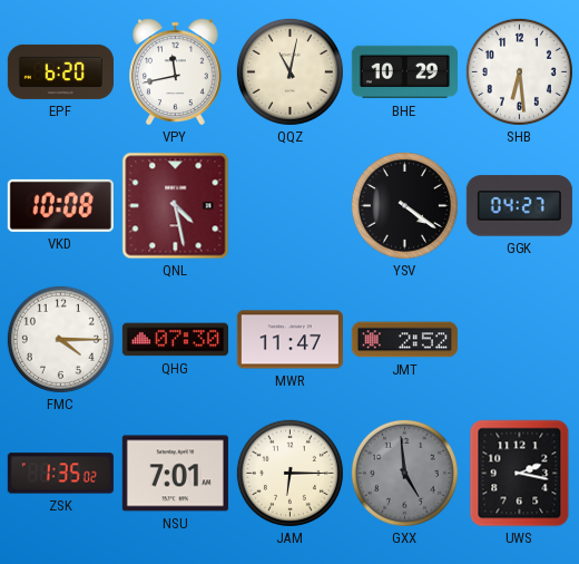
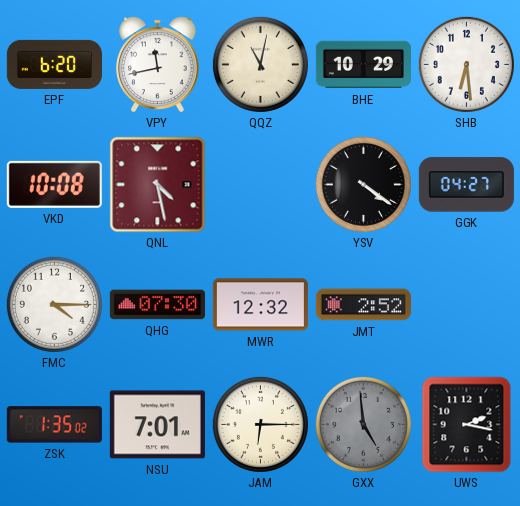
MWR: 11:47 -> 12:32
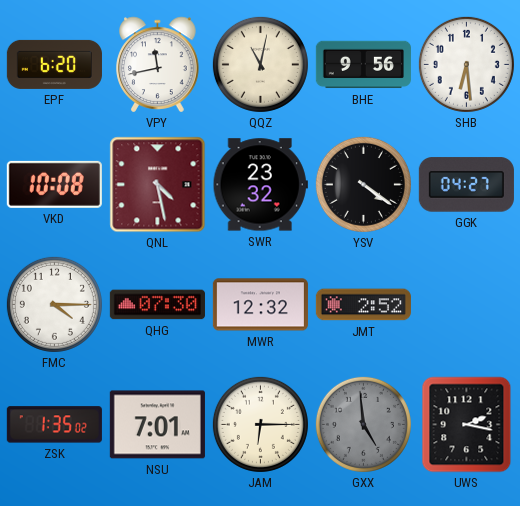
BHE: 10:29 -> 9:56
SWR: none -> 23:32
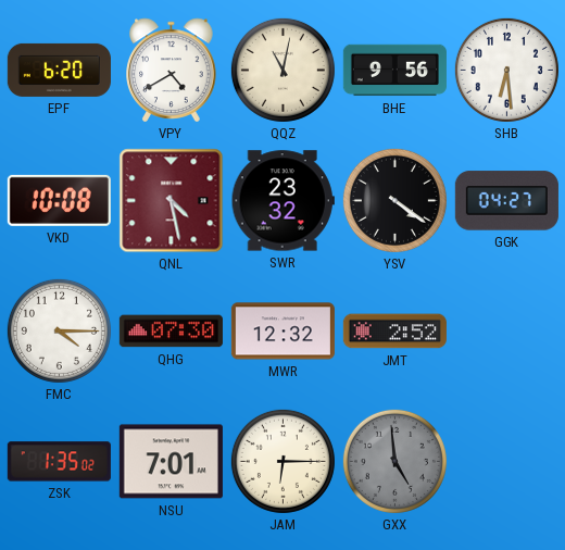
VPY: 11:43 -> 4:40
UWS: 2:17 -> none
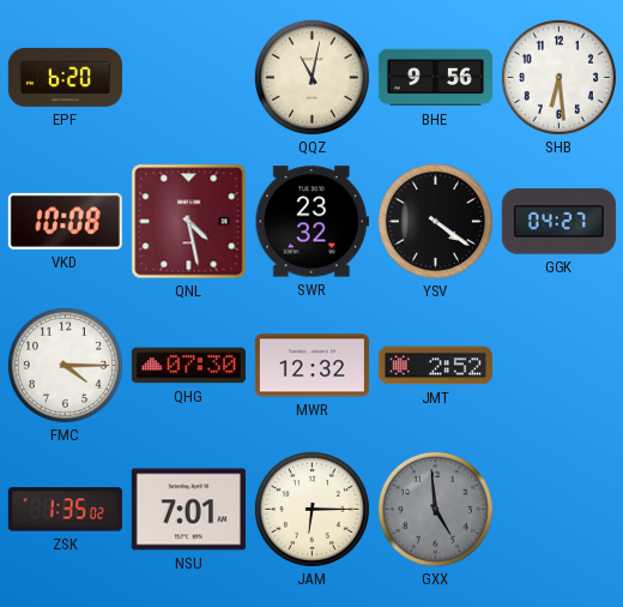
VPY: 4:40 -> none
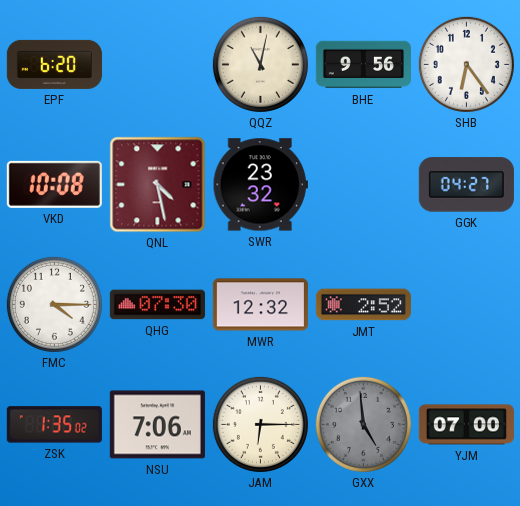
SHB: 6:29 -> 6:24
YSV: 4:21 -> none
NSU: 7:01 -> 7:06
YJM: none -> 07:00
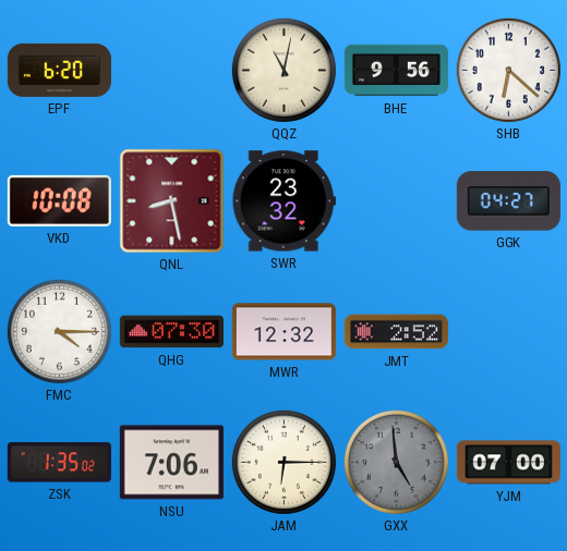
SHB: 6:24 -> 6:22
QNL: 4:28 -> 8:28
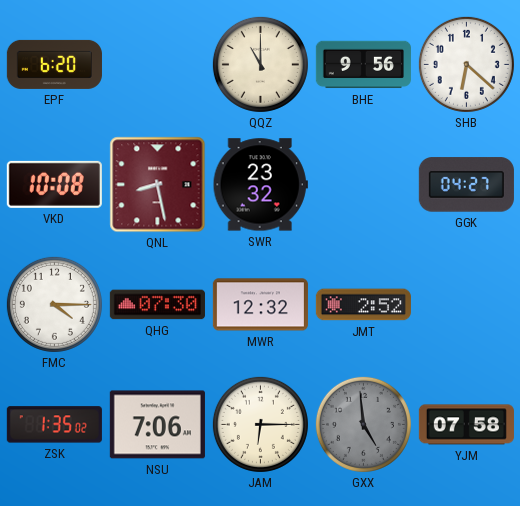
QQZ: 11:02 -> 11:00
YJM: 07:00 -> 07:58
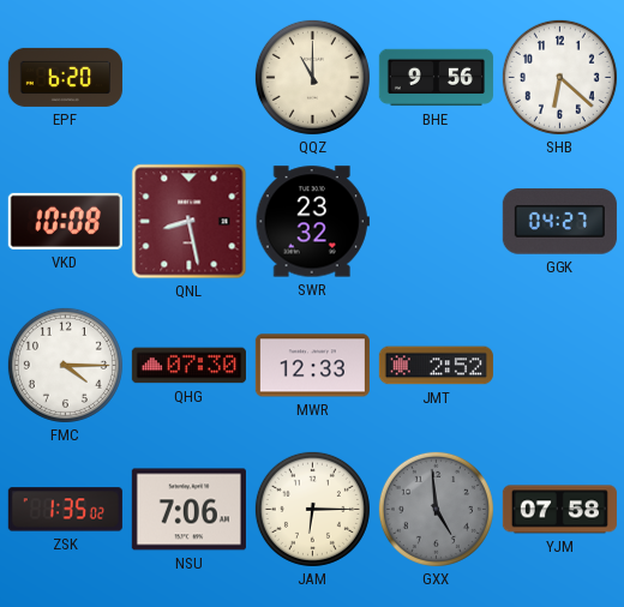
MWR: 12:32 -> 12:33
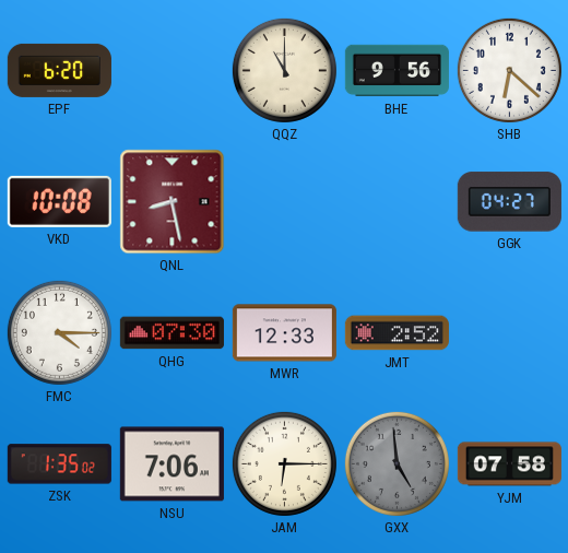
SWR: 23:32 -> none
